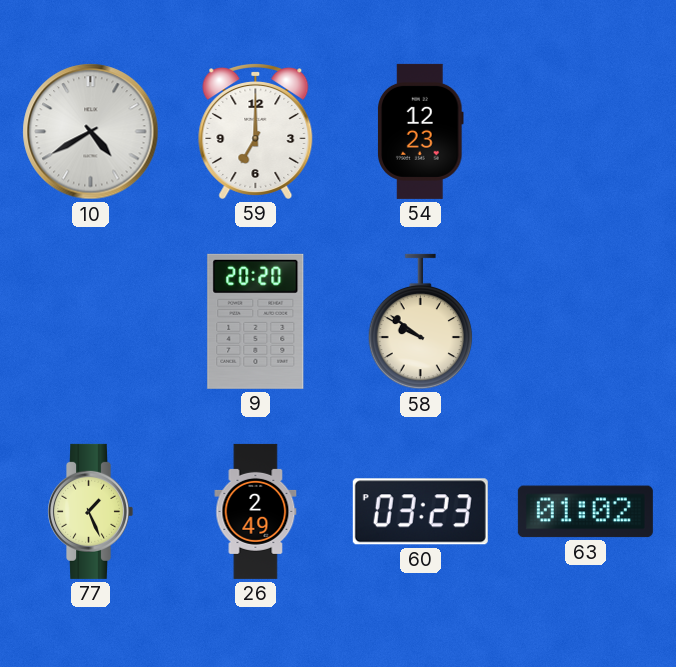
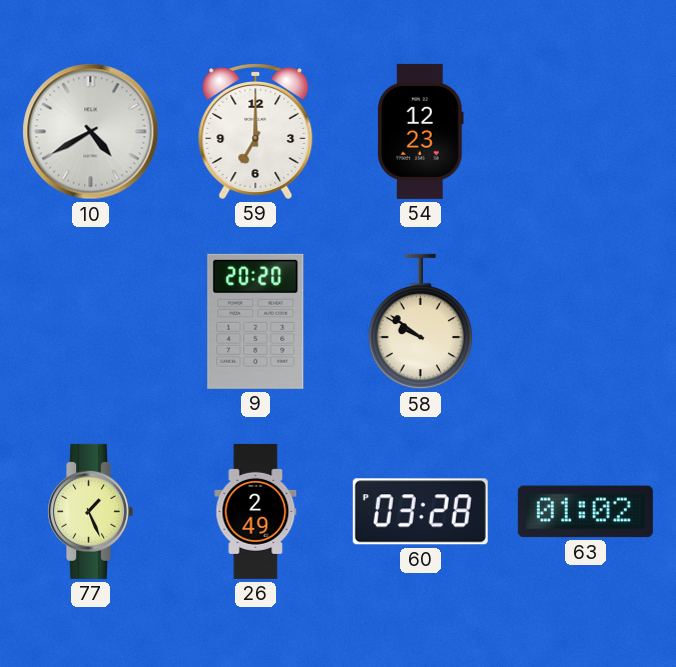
60: 03:23 -> 03:28
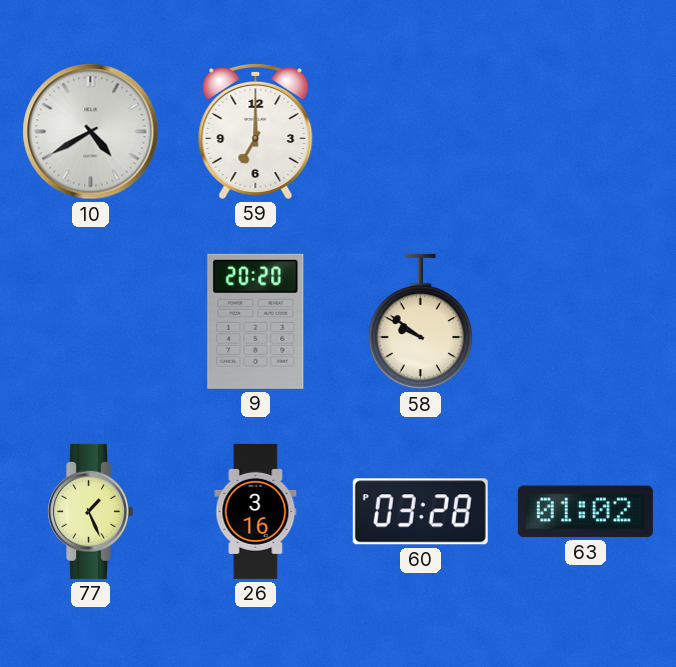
54: 12:23 -> none
26: 2:49 -> 3:16
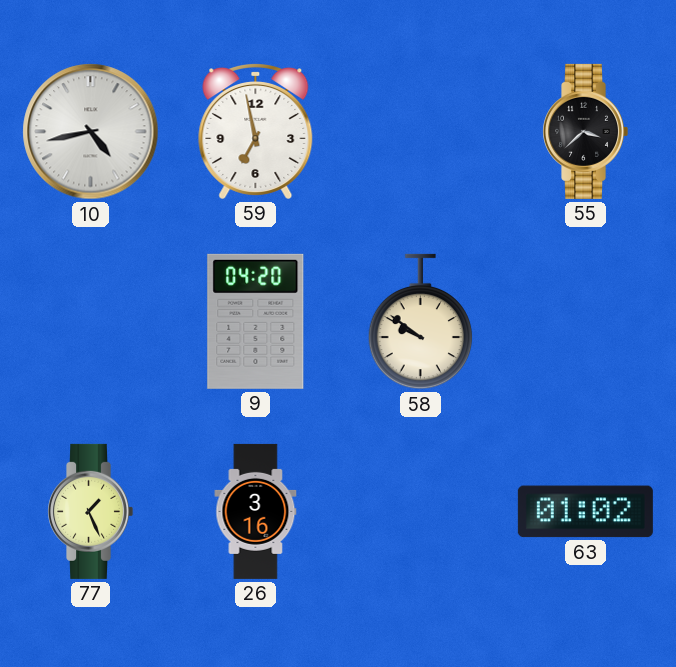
10: 4:40 -> 4:43
59: 7:00 -> 6:58
55: none -> 3:38
9: 20:20 -> 04:20
60: 03:28 -> none
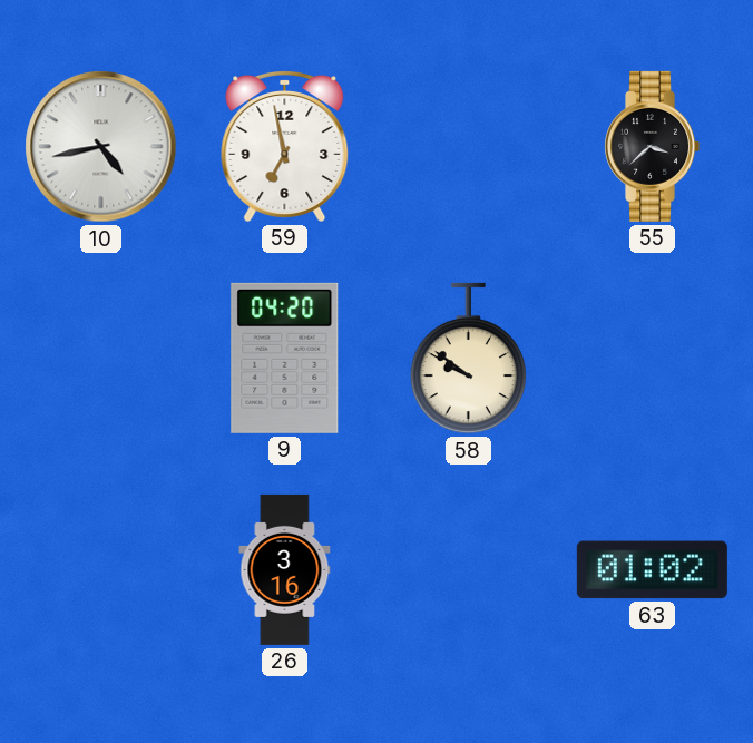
77: 1:26 -> none
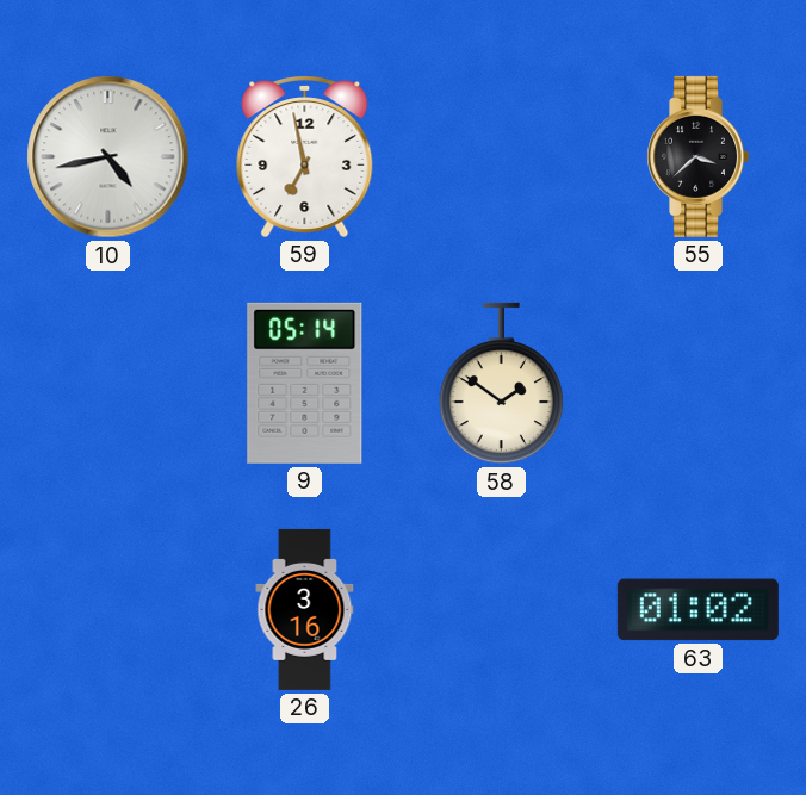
9: 04:20 -> 05:14
58: 9:51 -> 1:51
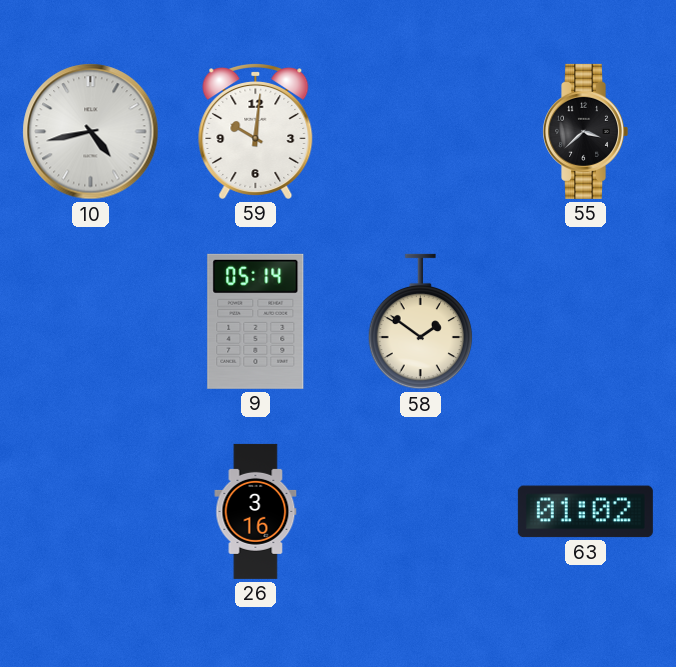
59: 6:58 -> 10:01
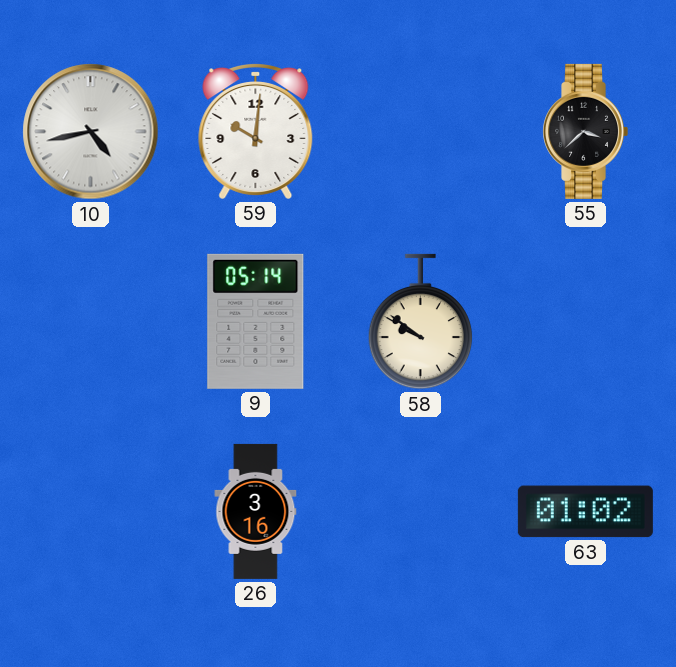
58: 1:51 -> 9:51
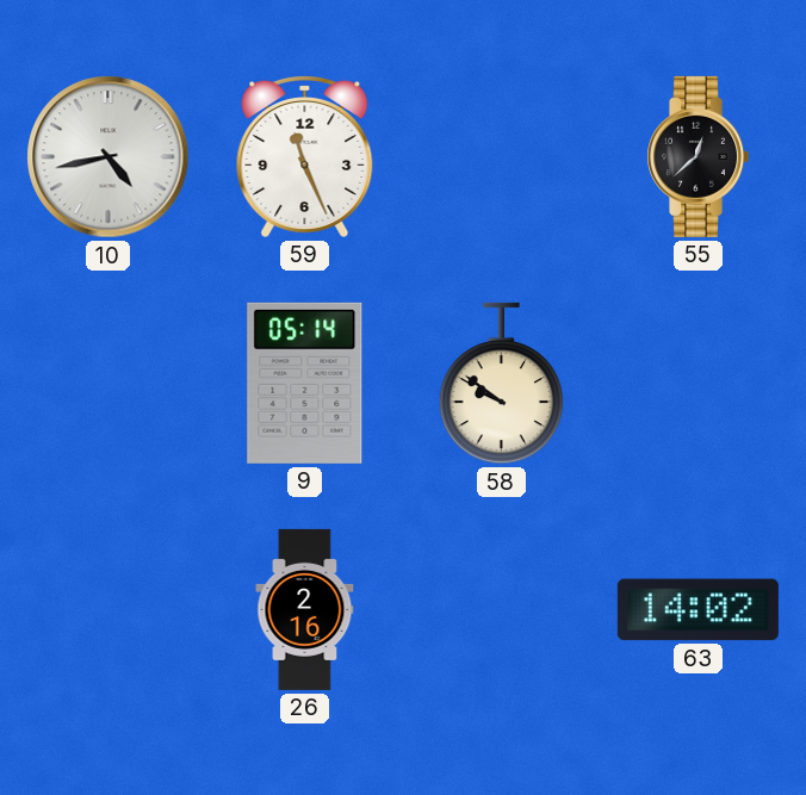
59: 10:01 -> 11:26
55: 3:38 -> 12:38
26: 3:16 -> 2:16
63: 01:02 -> 14:02
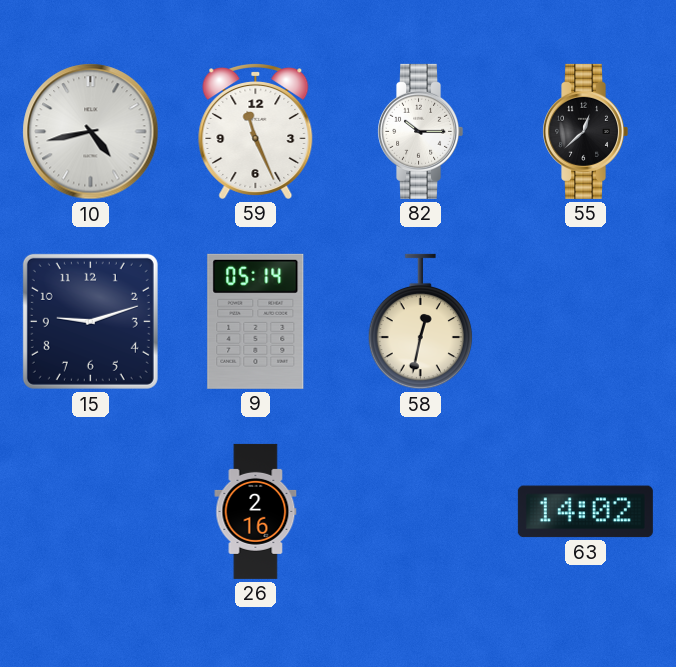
82: none -> 10:15
15: none -> 9:12
58: 9:51 -> 12:32
